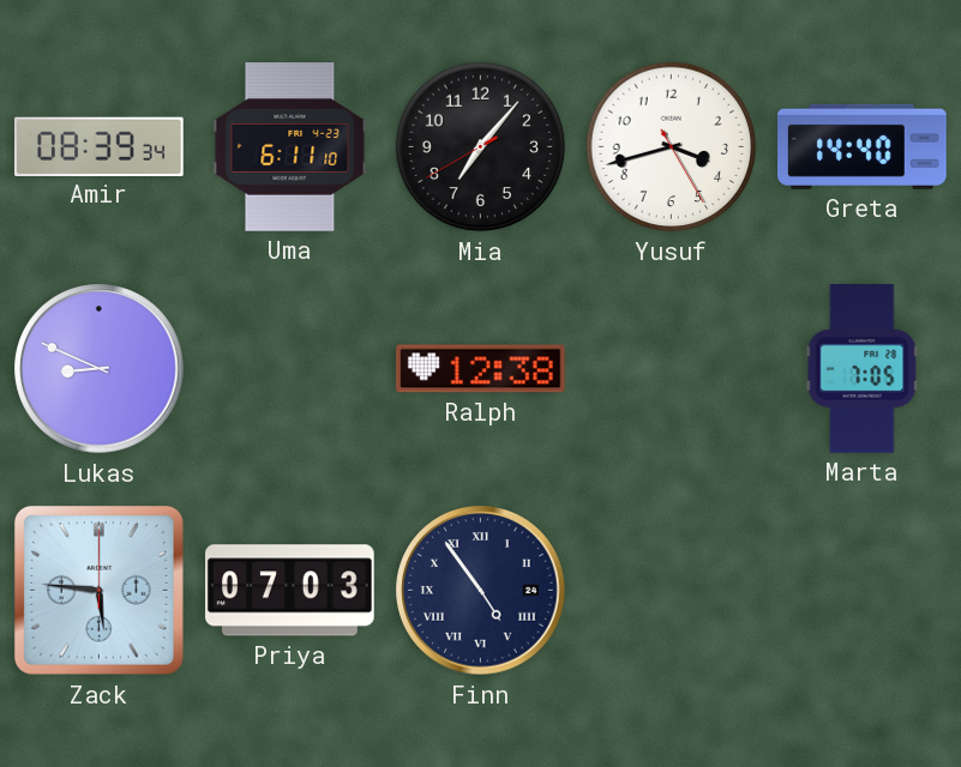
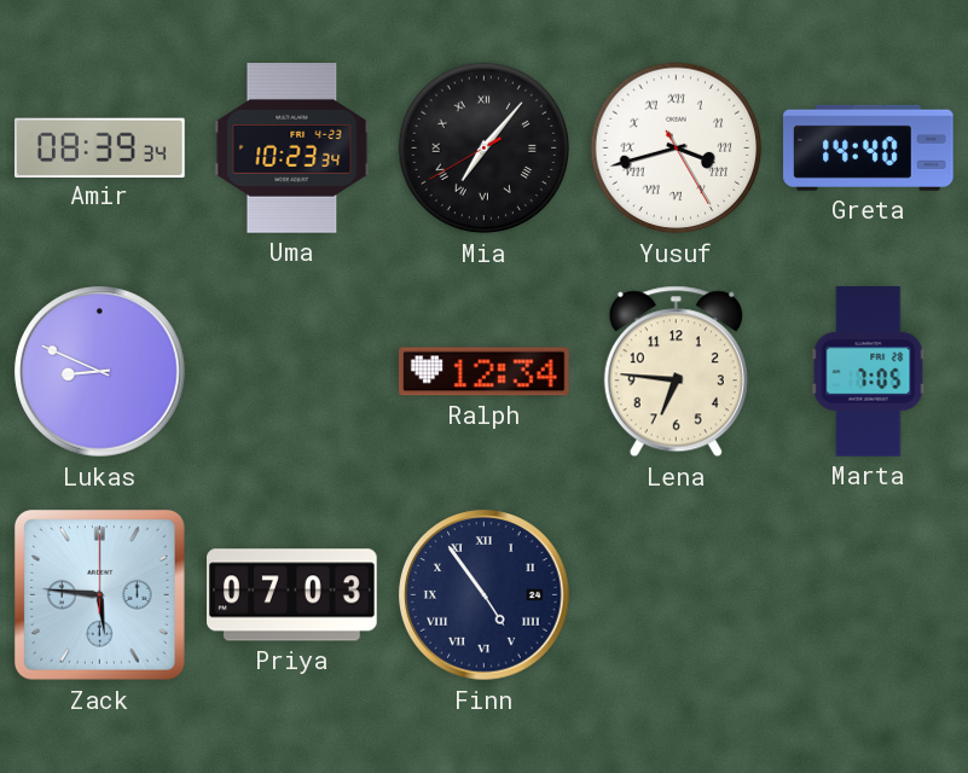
Uma: 6:11 -> 10:23
Mia numerals: Arabic -> Roman
Yusuf numerals: Arabic -> Roman
Ralph: 12:38 -> 12:34
Lena: none -> 6:46
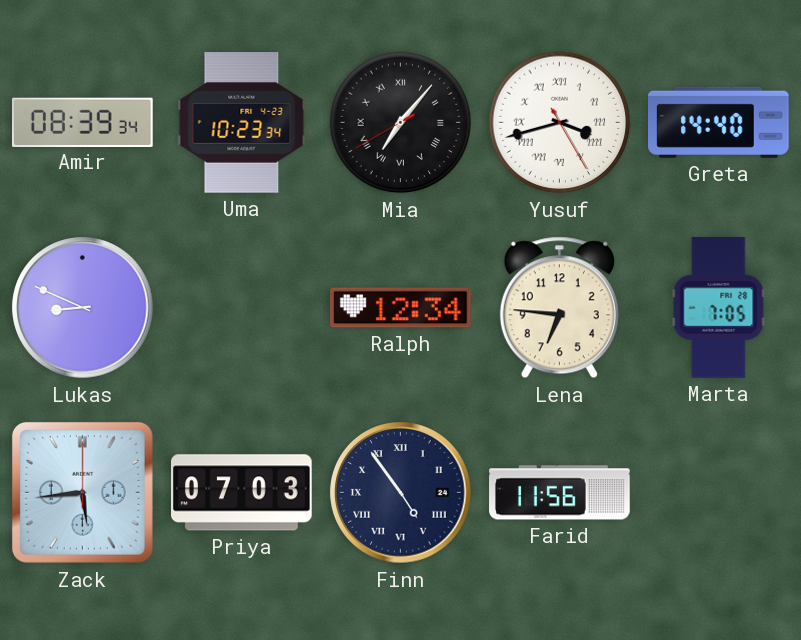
Zack: 5:46 -> 5:44
Farid: none -> 11:56
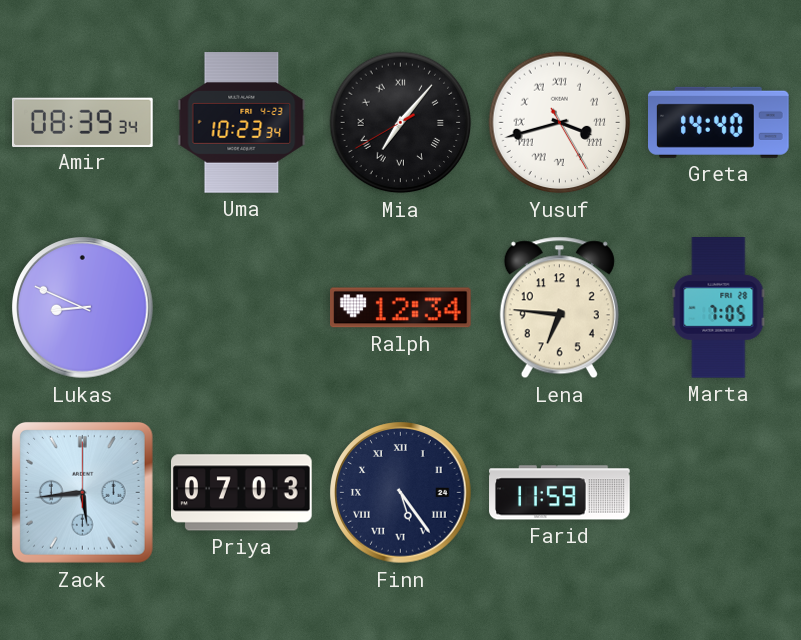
Finn: 4:54 -> 5:24
Farid: 11:56 -> 11:59
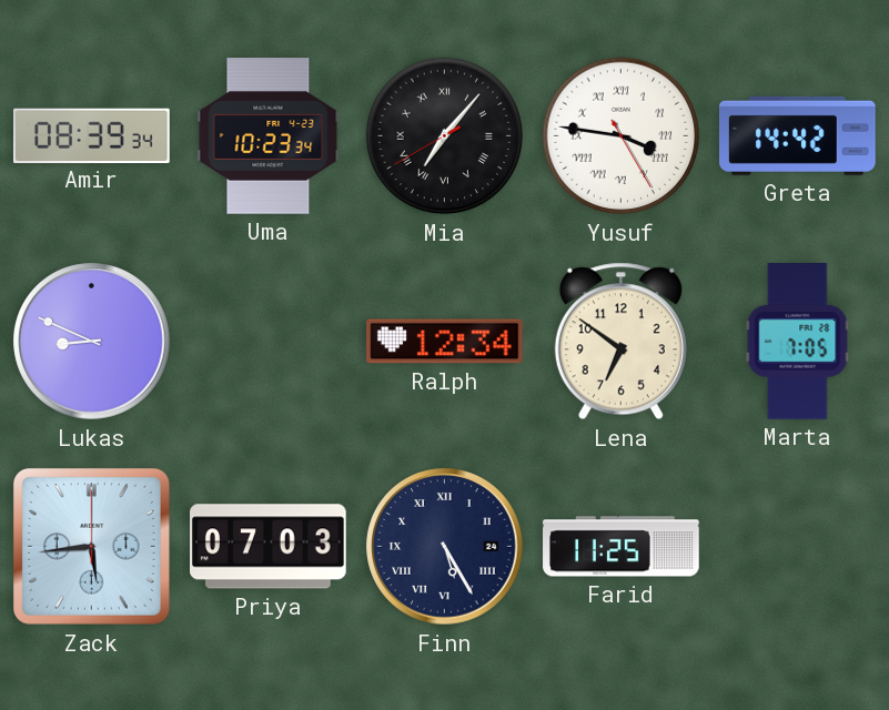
Yusuf: 3:42 -> 3:46
Greta: 14:40 -> 14:42
Lena: 6:46 -> 6:51
Finn: 5:24 -> 5:25
Farid: 11:59 -> 11:25
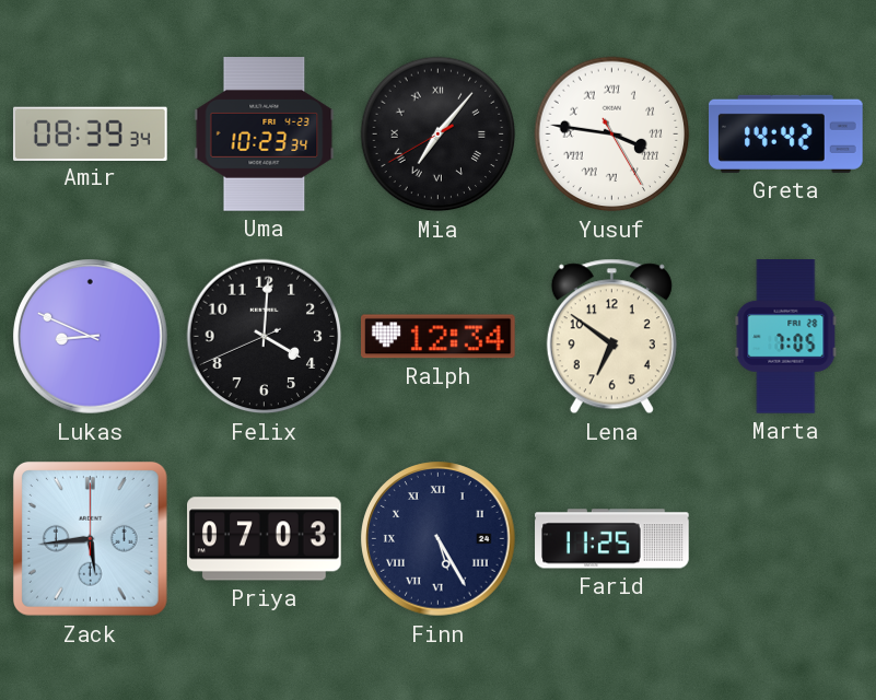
Felix: none -> 4:00
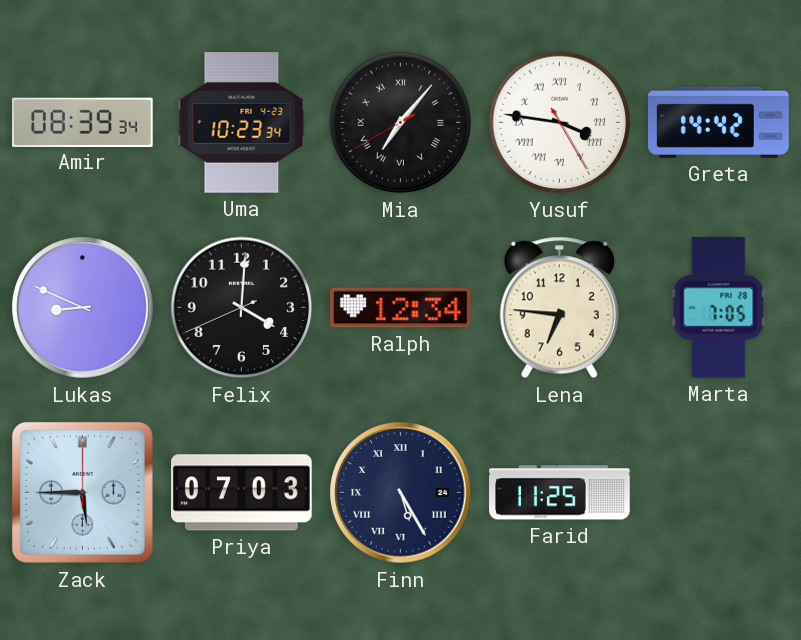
Lena: 6:51 -> 6:46
Zack: 5:44 -> 5:45
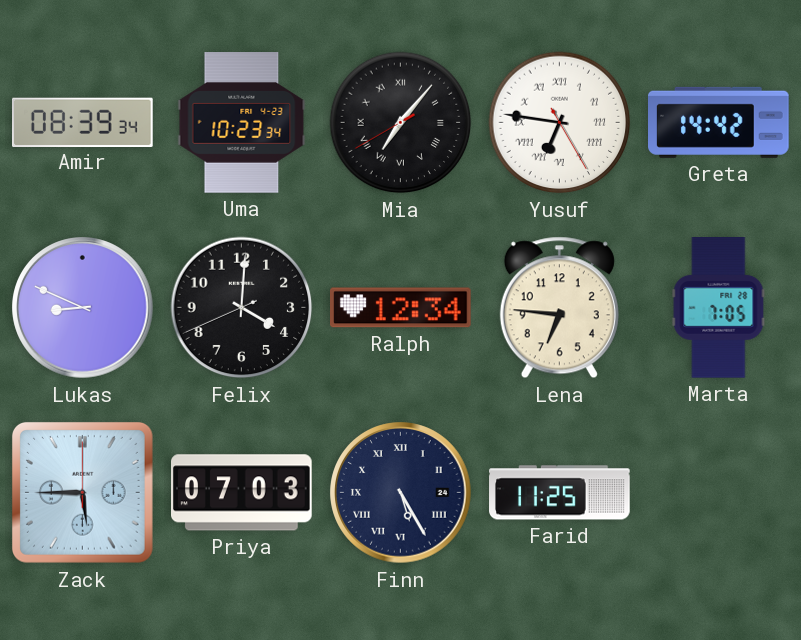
Yusuf: 3:46 -> 6:46
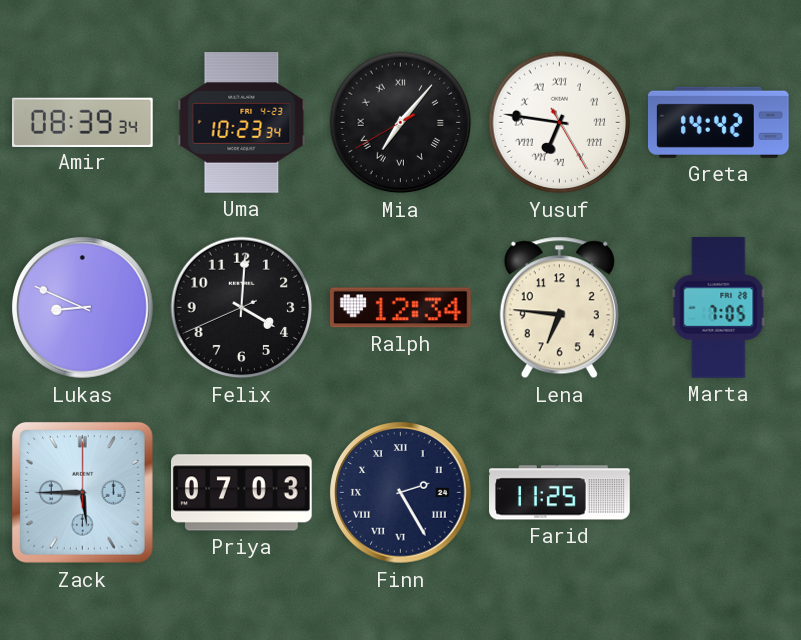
Finn: 5:25 -> 2:25
